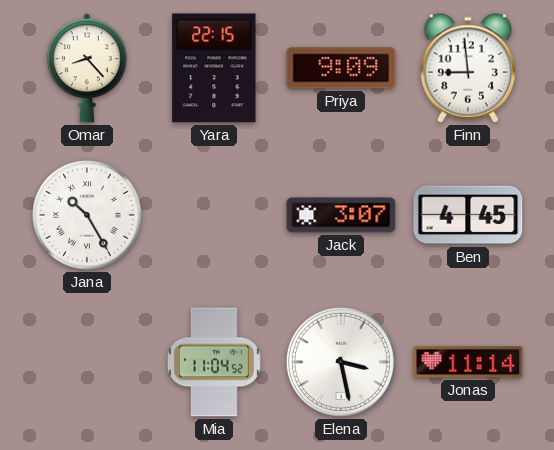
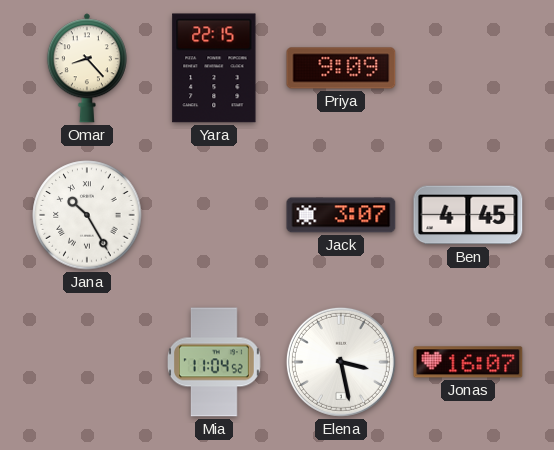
Finn: 8:59 -> none
Jonas: 11:14 -> 16:07
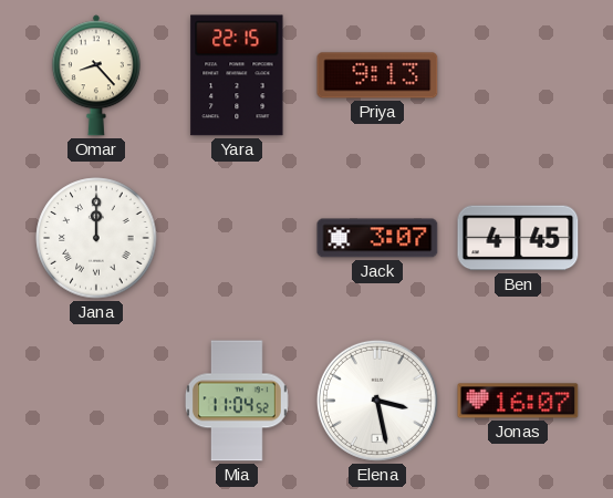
Priya: 9:09 -> 9:13
Jana: 10:25 -> 12:00
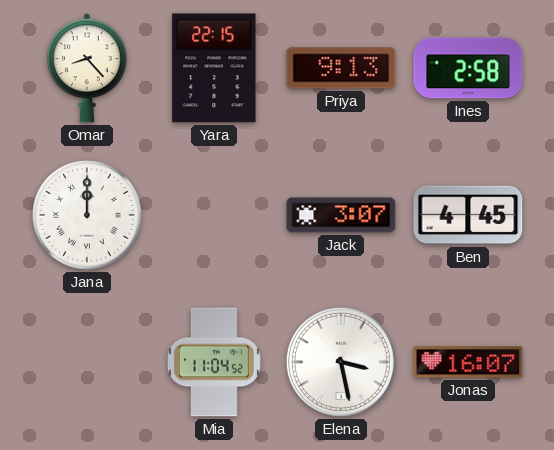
Ines: none -> 2:58
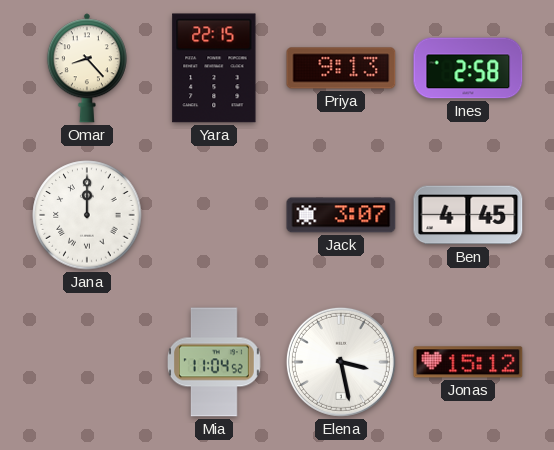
Jonas: 16:07 -> 15:12
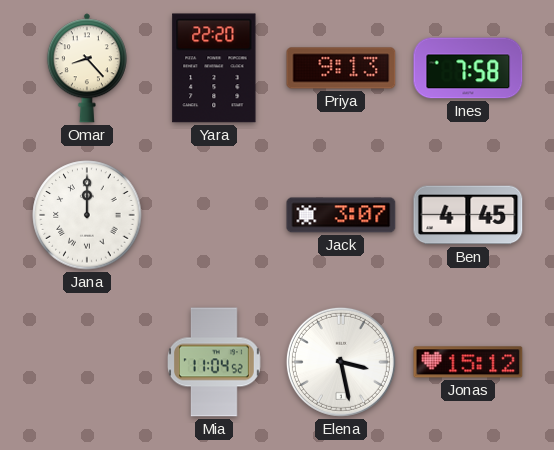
Yara: 22:15 -> 22:20
Ines: 2:58 -> 7:58
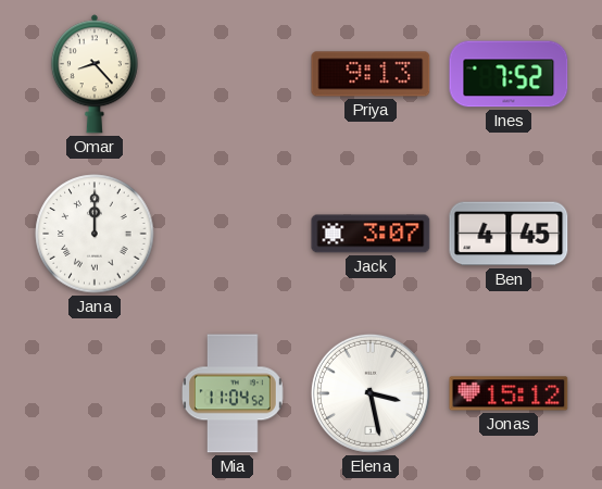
Yara: 22:20 -> none
Ines: 7:58 -> 7:52
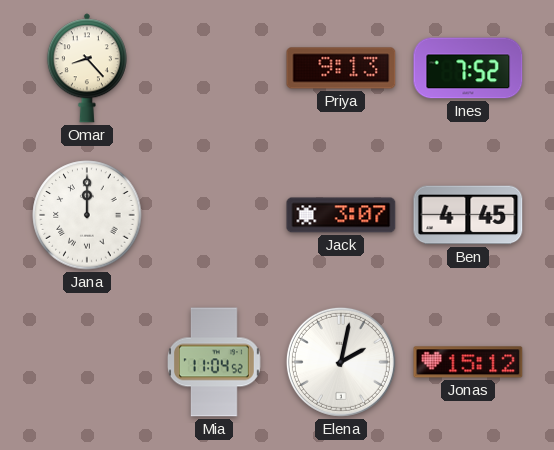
Elena: 3:28 -> 2:02
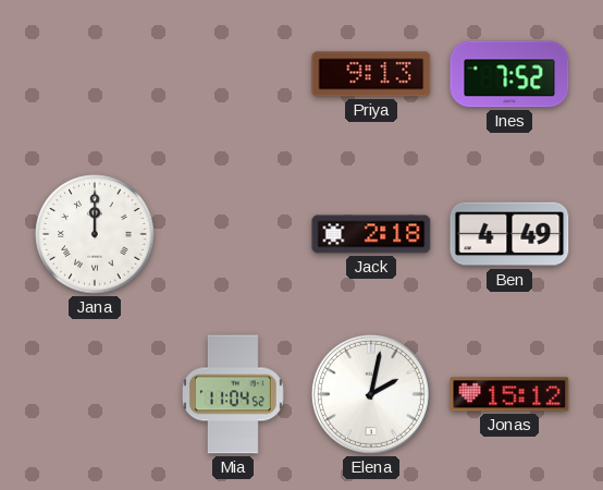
Omar: 8:23 -> none
Jack: 3:07 -> 2:18
Ben: 4:45 -> 4:49
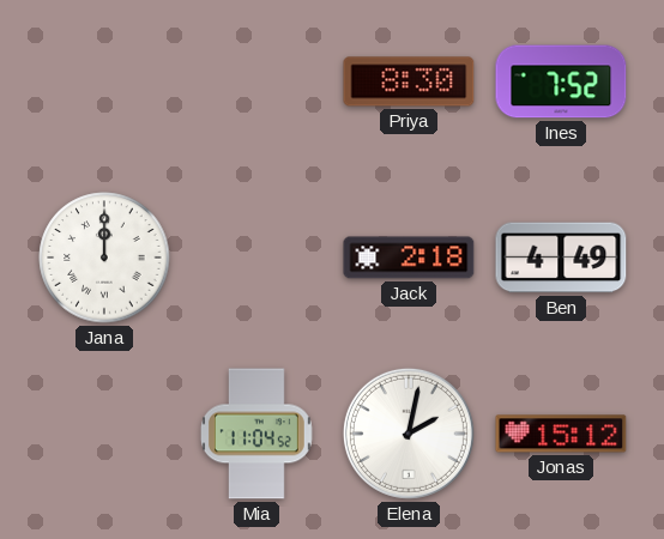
Priya: 9:13 -> 8:30
